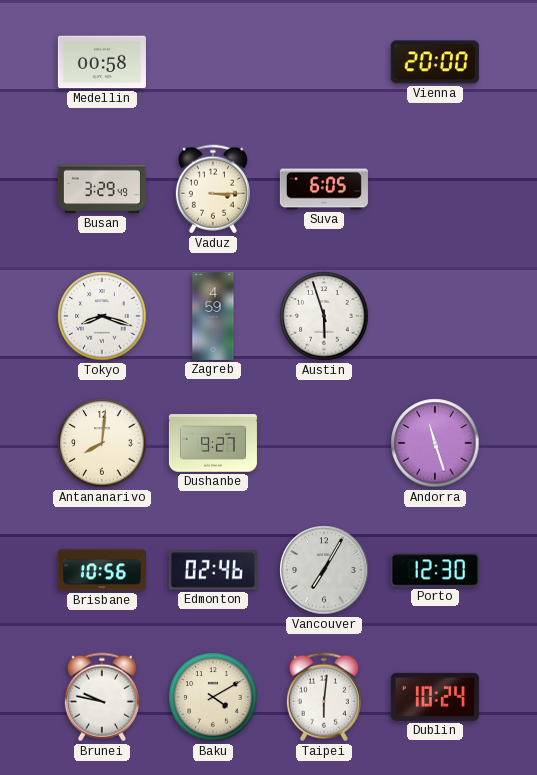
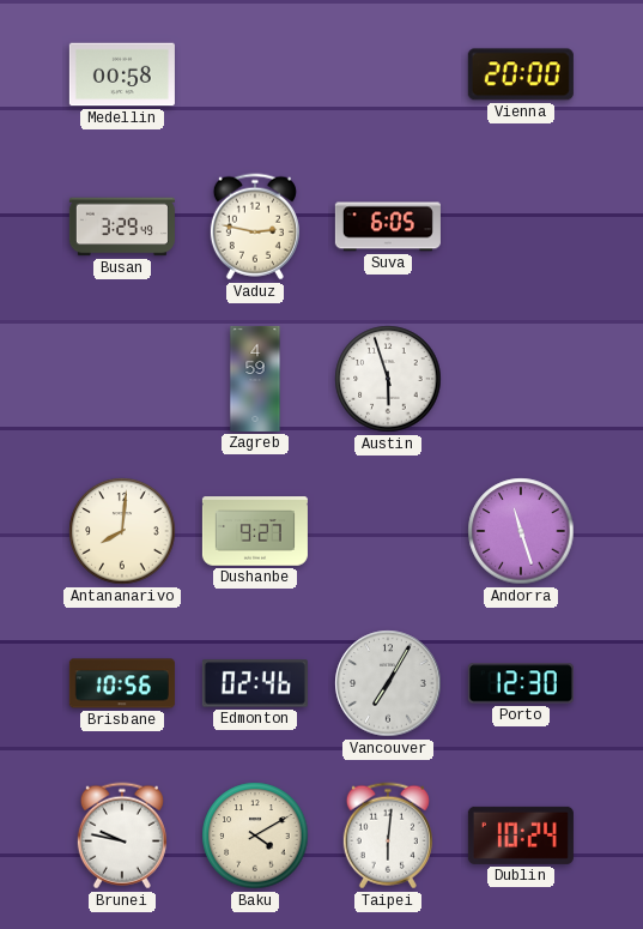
Vaduz: 3:15 -> 2:47
Tokyo: 8:18 -> none
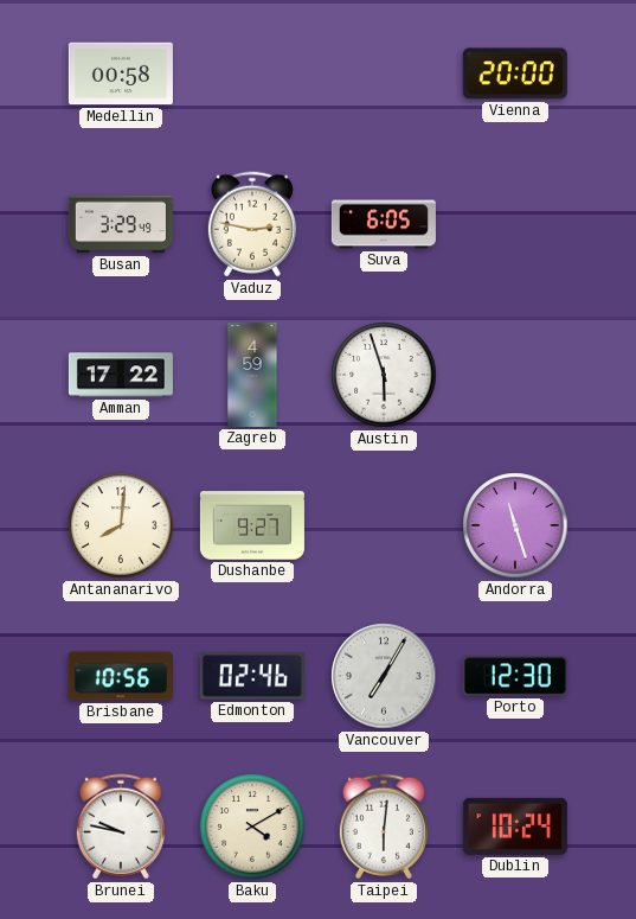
Amman: none -> 17:22
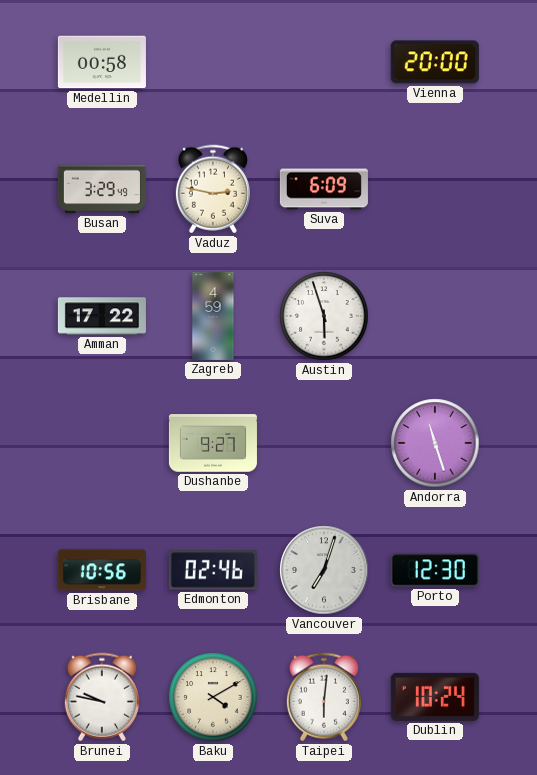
Suva: 6:05 -> 6:09
Antananarivo: 8:01 -> none
Vancouver: 7:05 -> 7:03
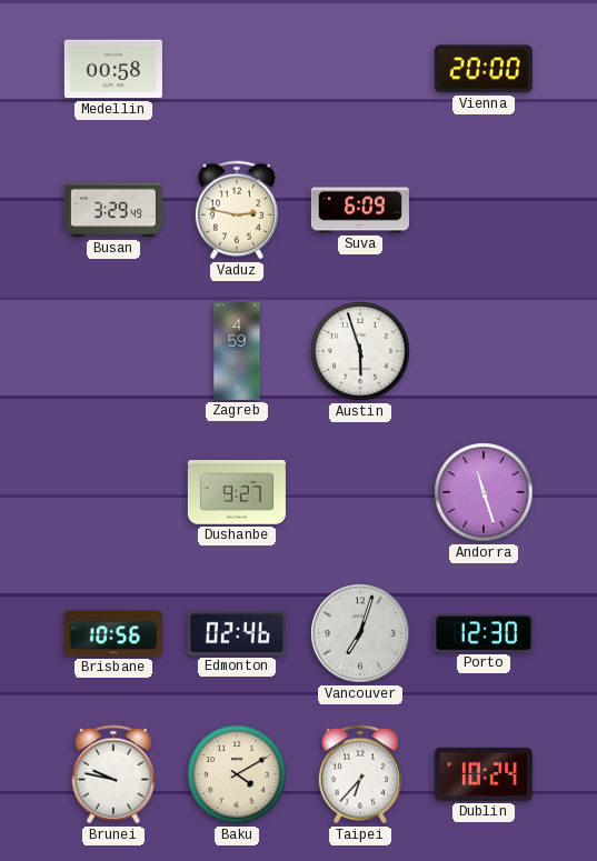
Amman: 17:22 -> none
Taipei: 6:01 -> 6:37
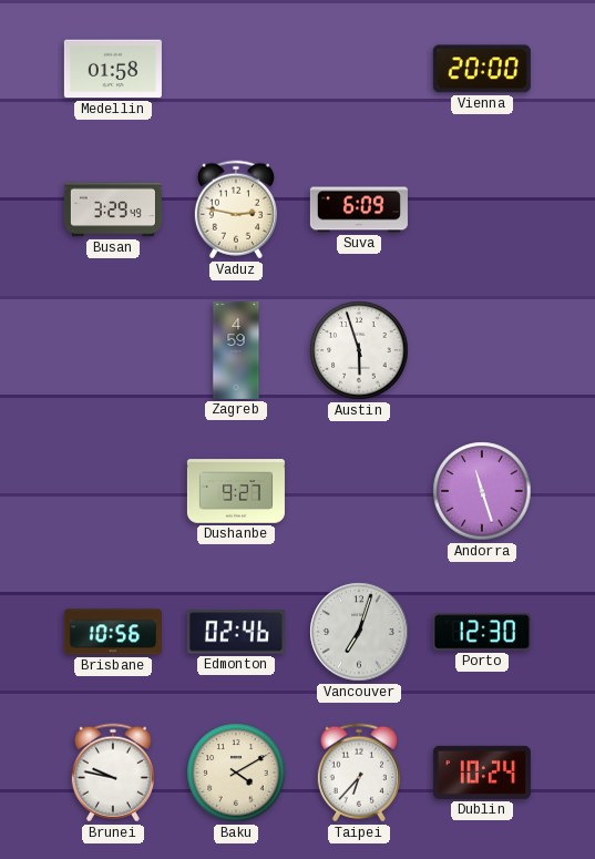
Medellin: 00:58 -> 01:58
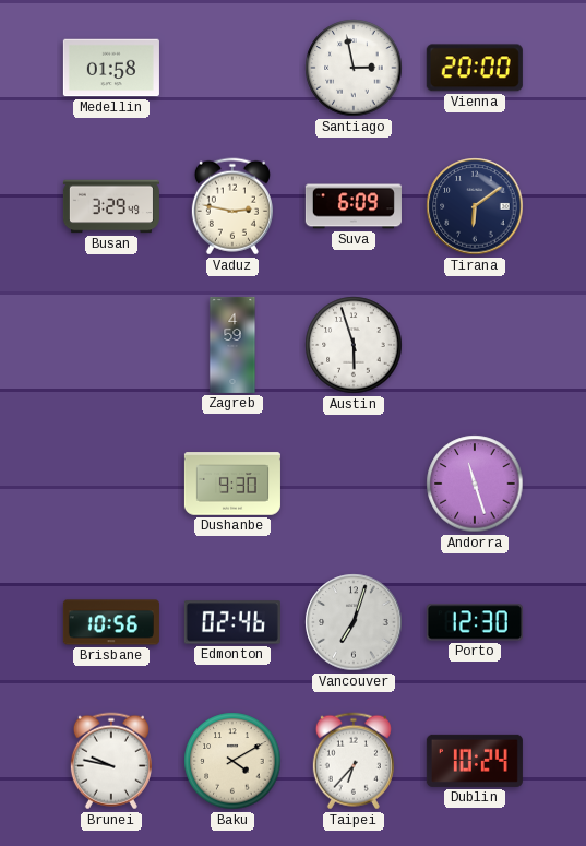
Santiago: none -> 2:58
Tirana: none -> 6:09
Dushanbe: 9:27 -> 9:30
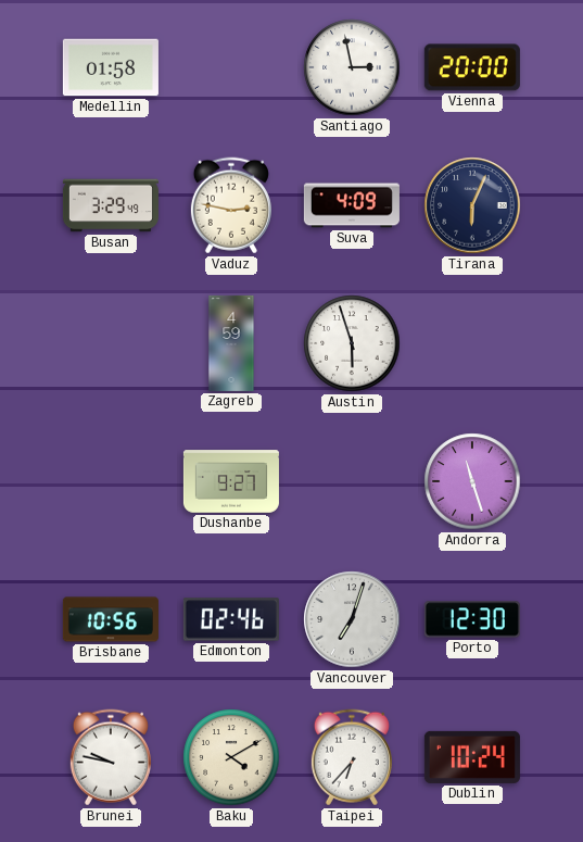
Suva: 6:09 -> 4:09
Tirana: 6:09 -> 6:04
Dushanbe: 9:30 -> 9:27
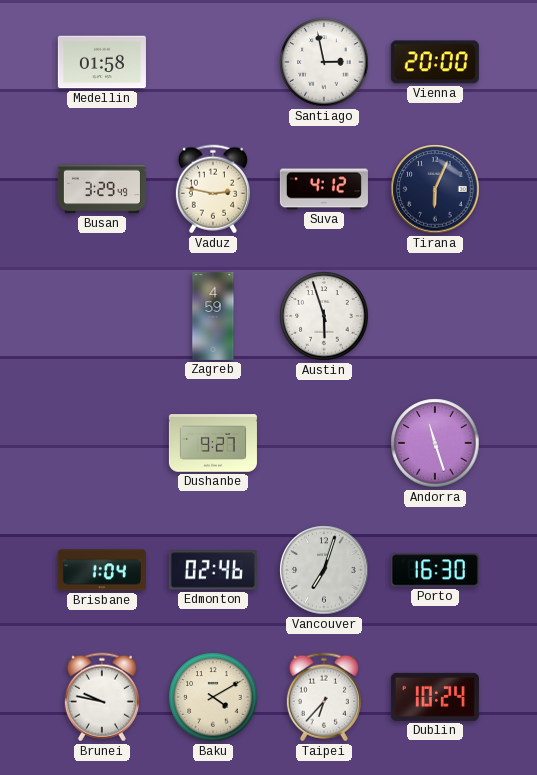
Suva: 4:09 -> 4:12
Brisbane: 10:56 -> 1:04
Porto: 12:30 -> 16:30
